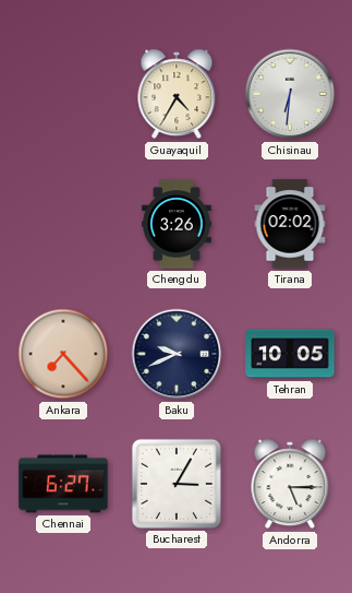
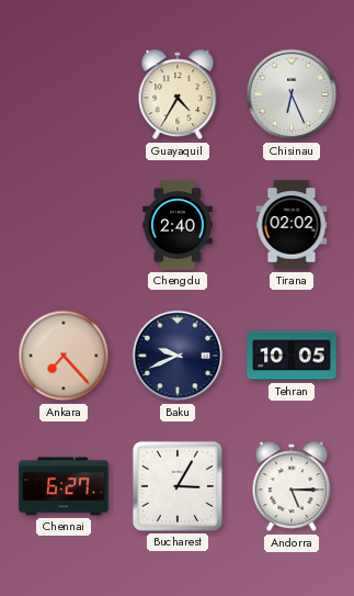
Chisinau: 6:31 -> 6:26
Chengdu: 3:26 -> 2:40
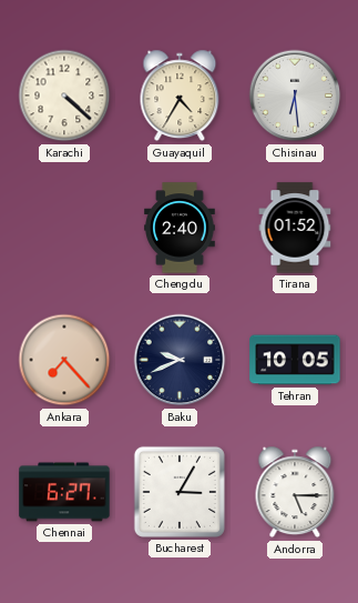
Karachi: none -> 4:22
Chisinau: 6:26 -> 6:29
Tirana: 02:02 -> 01:52
